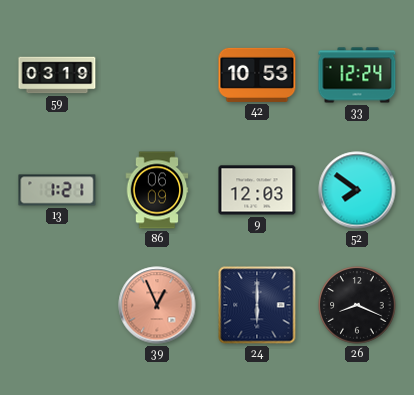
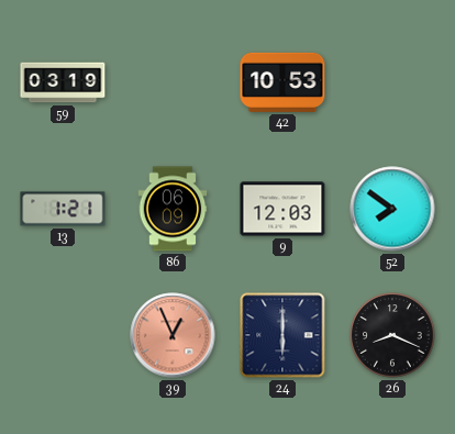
33: 12:24 -> none
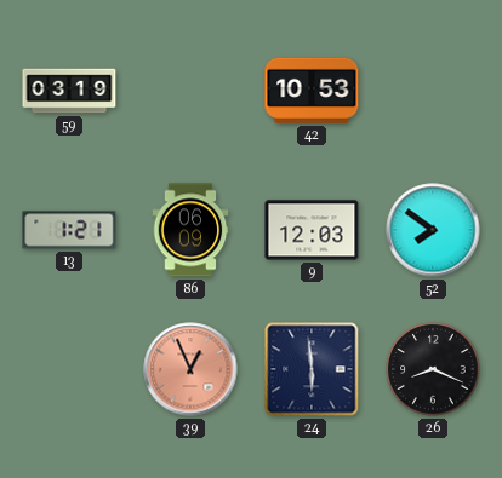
24: 6:00 -> 5:59
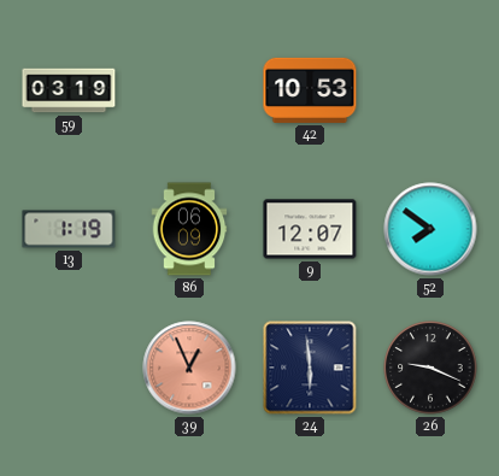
13: 1:21 -> 1:19
9: 12:03 -> 12:07
26: 8:19 -> 9:19
